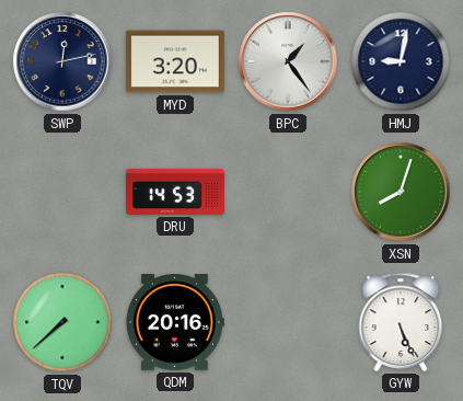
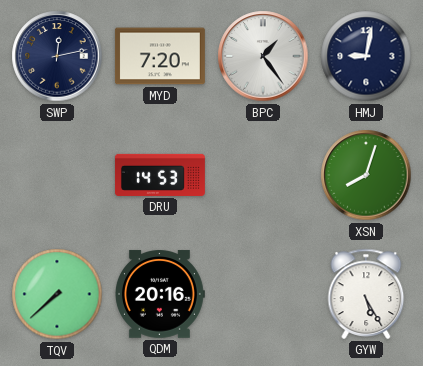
MYD: 3:20 -> 7:20
GYW: 5:26 -> 5:25
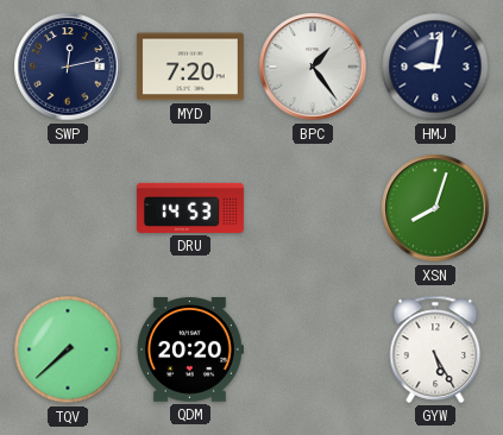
QDM: 20:16 -> 20:20
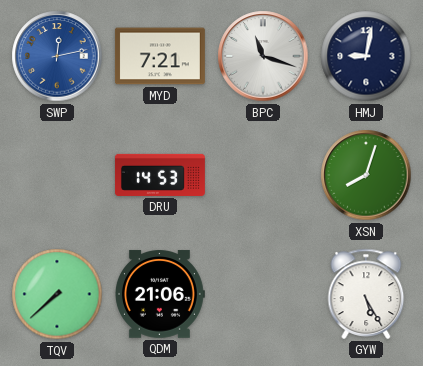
SWP dial: navy -> blue
MYD: 7:20 -> 7:21
BPC: 1:24 -> 11:18
QDM: 20:20 -> 21:06
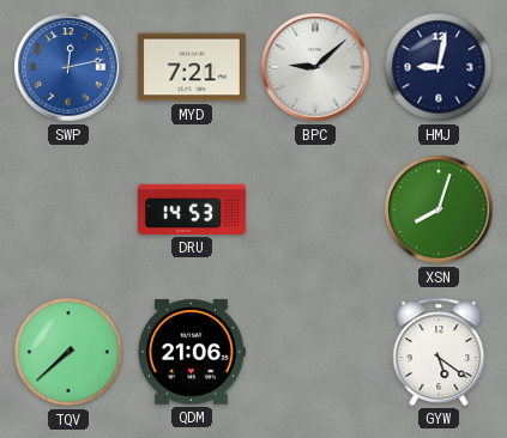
BPC: 11:18 -> 9:08
GYW: 5:25 -> 5:21
